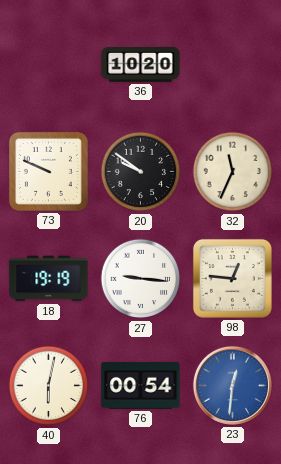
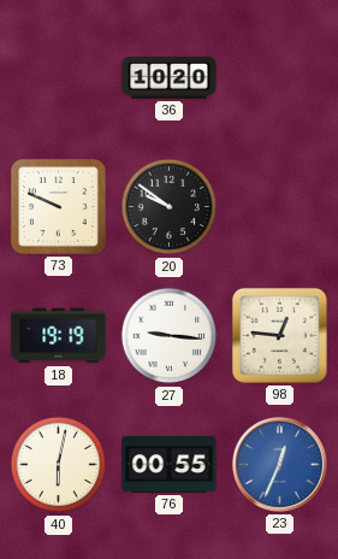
32: 11:34 -> none
76: 00:54 -> 00:55
23: 12:31 -> 12:34
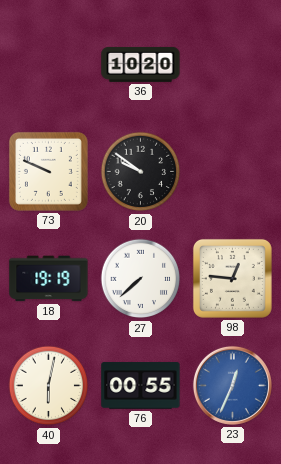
27: 9:16 -> 7:38
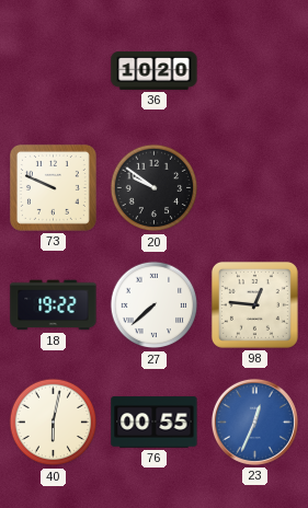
18: 19:19 -> 19:22
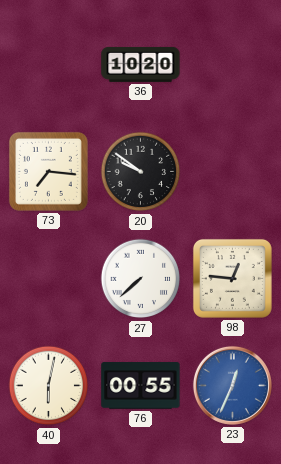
73: 9:49 -> 7:16
18: 19:22 -> none
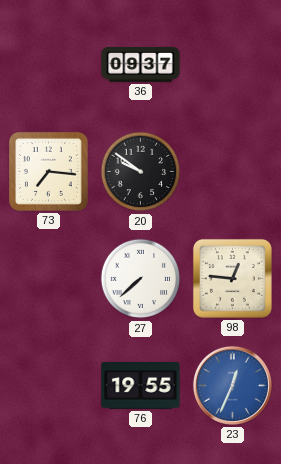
36: 10:20 -> 09:37
40: 6:02 -> none
76: 00:55 -> 19:55
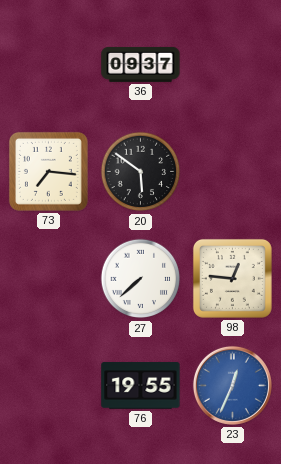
20: 9:51 -> 5:51
